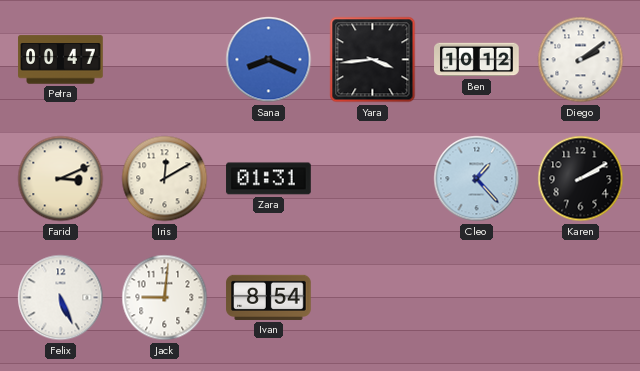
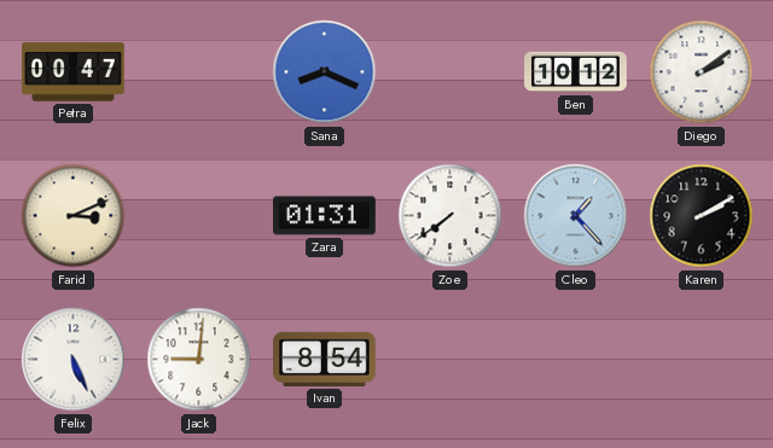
Yara: 3:44 -> none
Iris: 12:10 -> none
Zoe: none -> 7:39
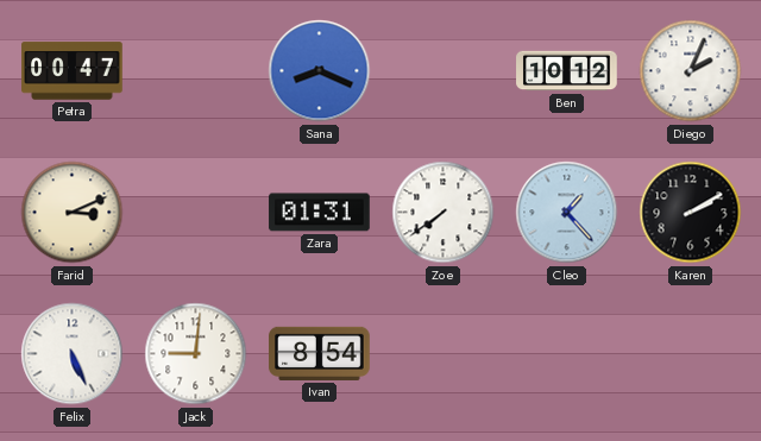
Diego: 2:09 -> 2:04
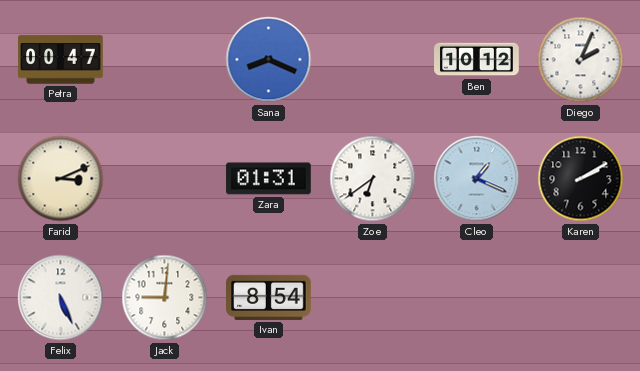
Zoe: 7:39 -> 6:39
Cleo: 1:23 -> 1:19
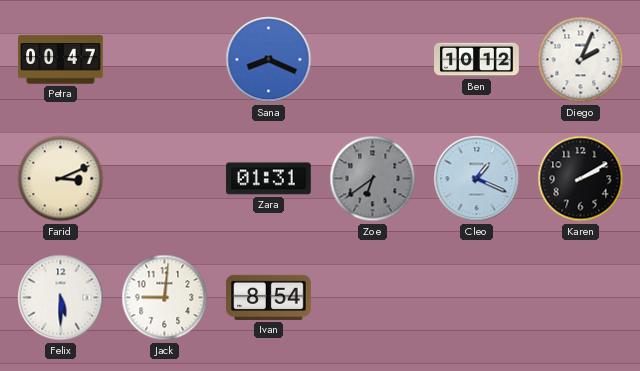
Zoe dial: white -> grey
Felix: 5:26 -> 5:30
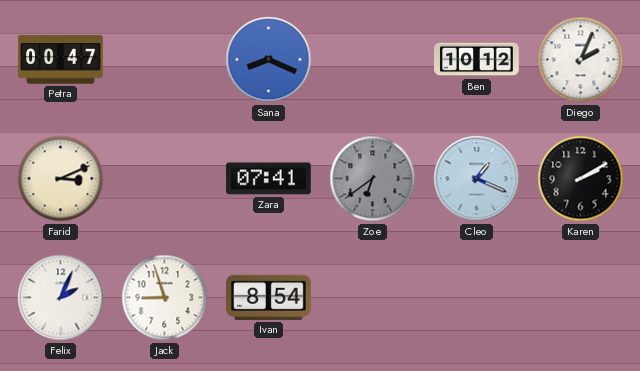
Zara: 01:31 -> 07:41
Felix: 5:30 -> 2:04
Jack: 9:01 -> 8:57
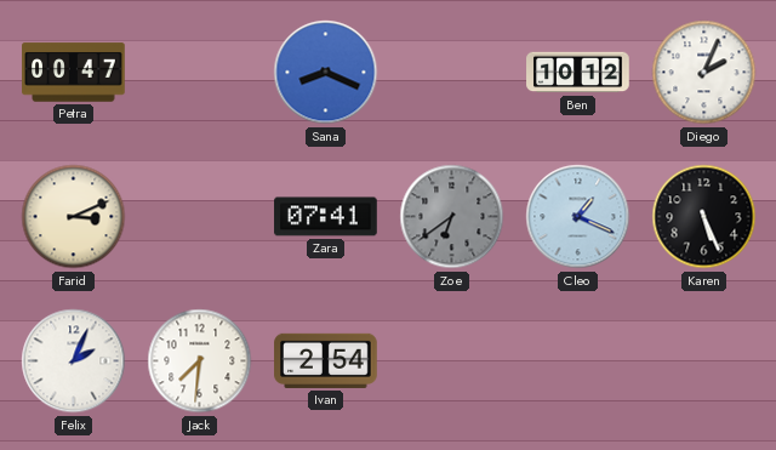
Karen: 2:10 -> 5:26
Jack: 8:57 -> 7:31
Ivan: 8:54 -> 2:54
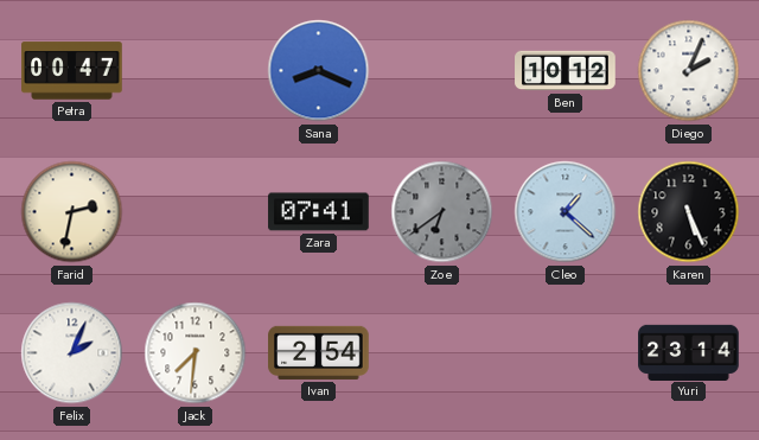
Farid: 3:11 -> 2:32
Cleo: 1:19 -> 1:22
Yuri: none -> 23:14
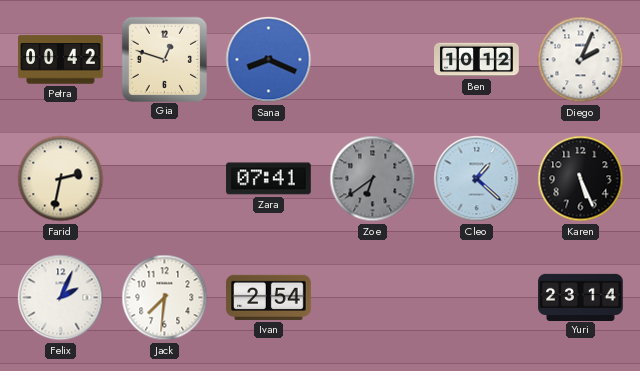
Petra: 00:47 -> 00:42
Gia: none -> 12:48
